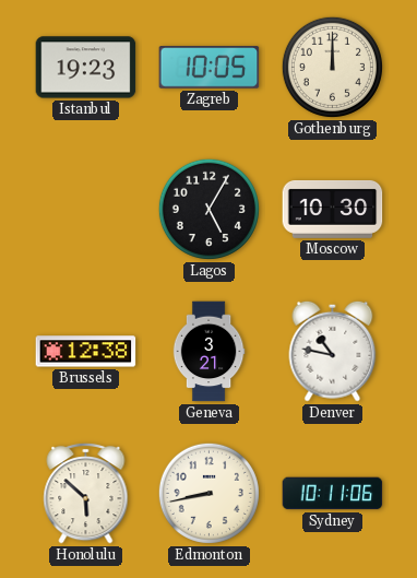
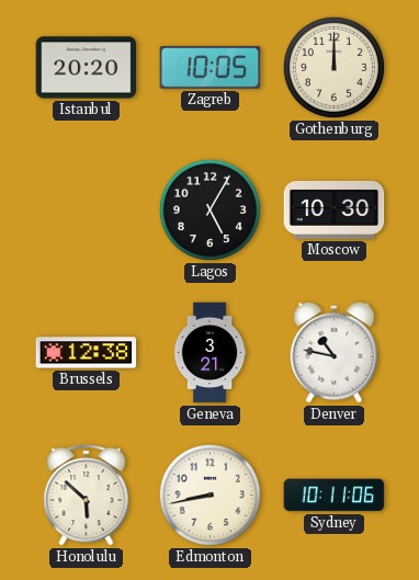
Istanbul: 19:23 -> 20:20
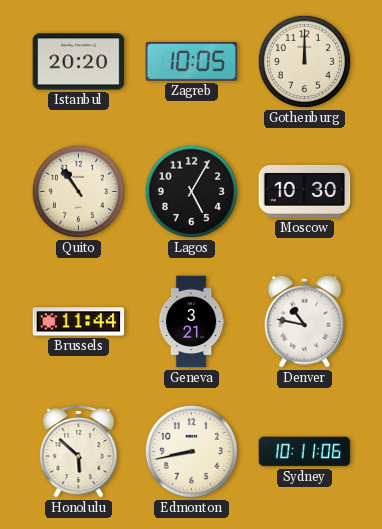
Quito: none -> 10:54
Brussels: 12:38 -> 11:44
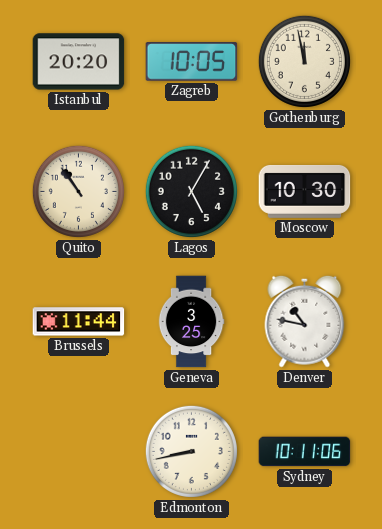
Gothenburg: 12:00 -> 11:58
Geneva: 3:21 -> 3:25
Honolulu: 5:52 -> none
